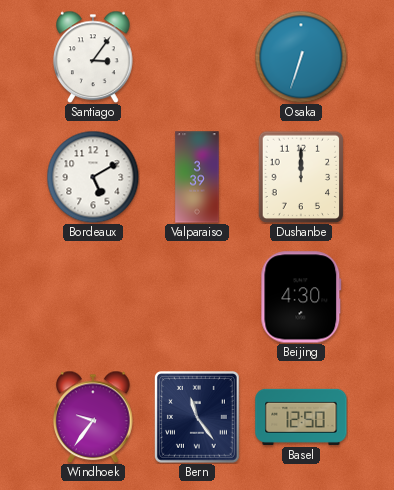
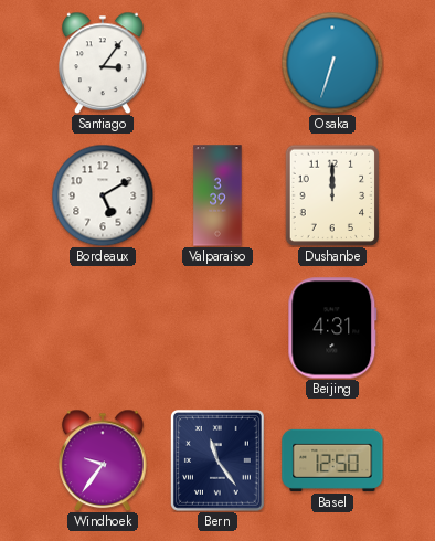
Beijing: 4:30 -> 4:31
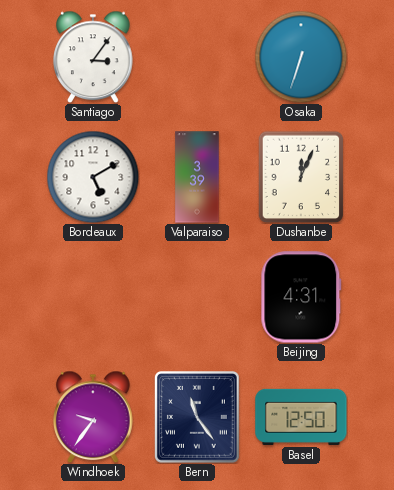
Dushanbe: 12:00 -> 12:04
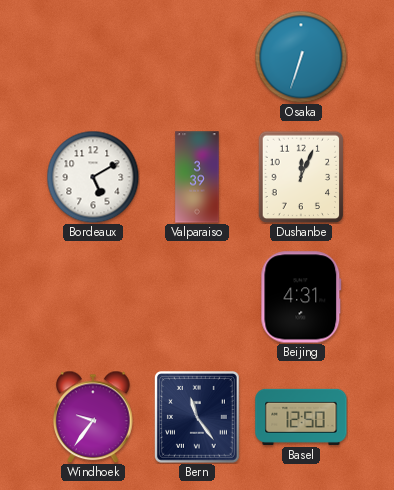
Santiago: 3:06 -> none
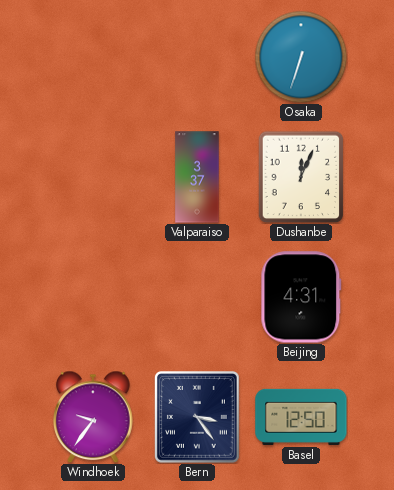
Bordeaux: 5:10 -> none
Valparaiso: 3:39 -> 3:37
Bern: 11:24 -> 3:24
